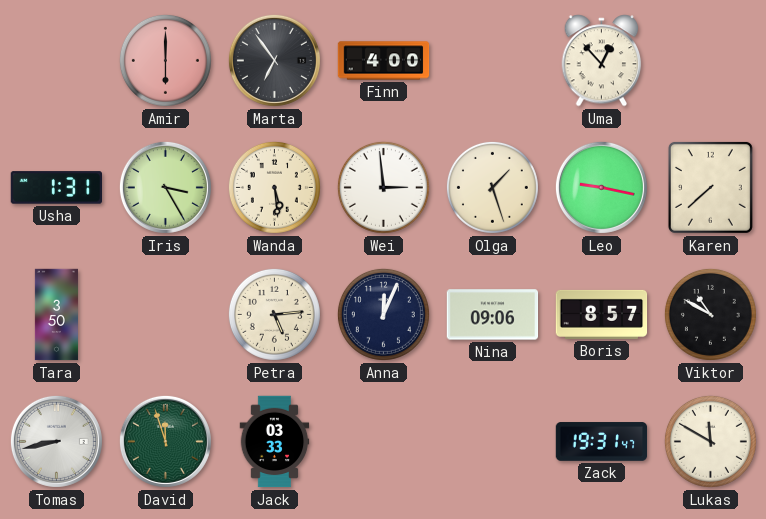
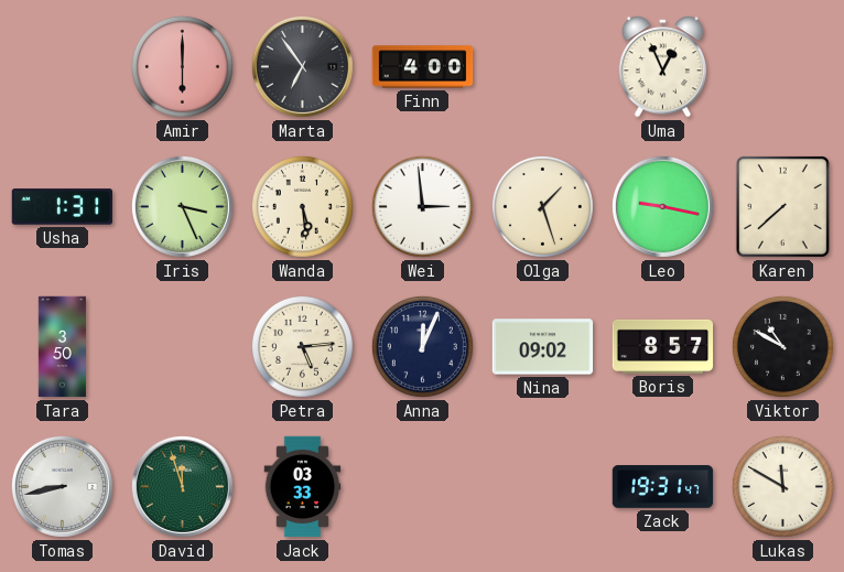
Uma: 12:53 -> 12:56
Iris: 3:25 -> 3:26
Nina: 09:06 -> 09:02
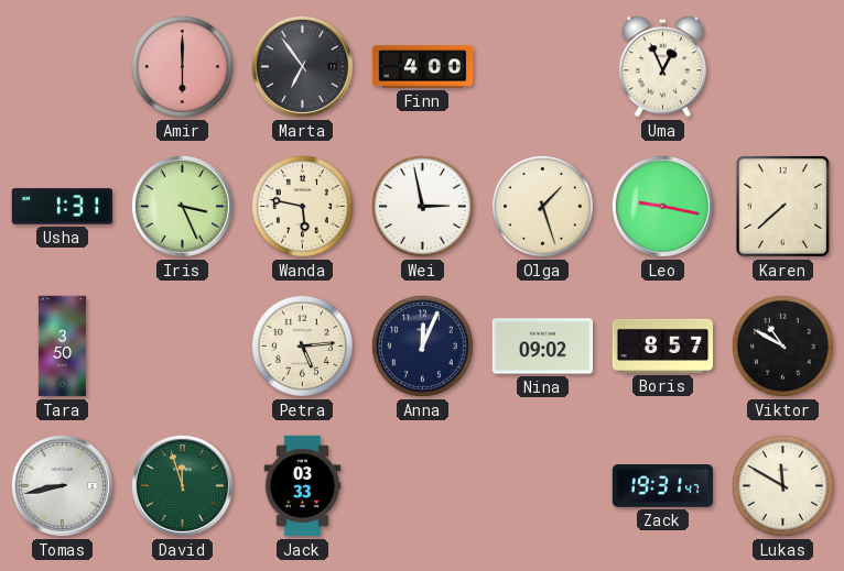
Wanda: 5:29 -> 5:47
Wei: 2:59 -> 2:58
